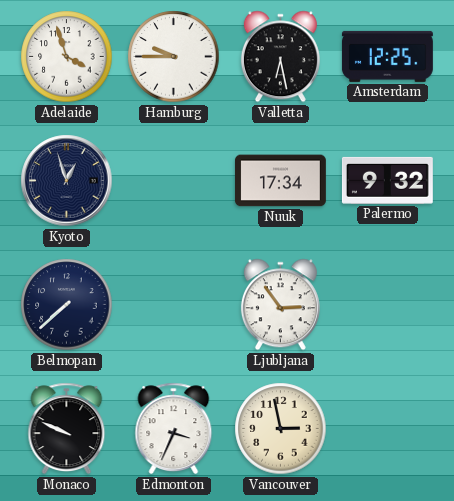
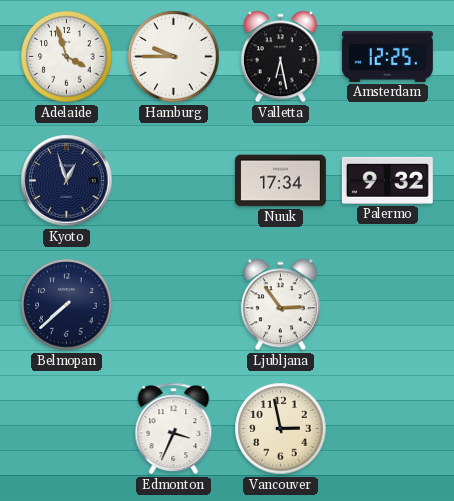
Monaco: 9:49 -> none
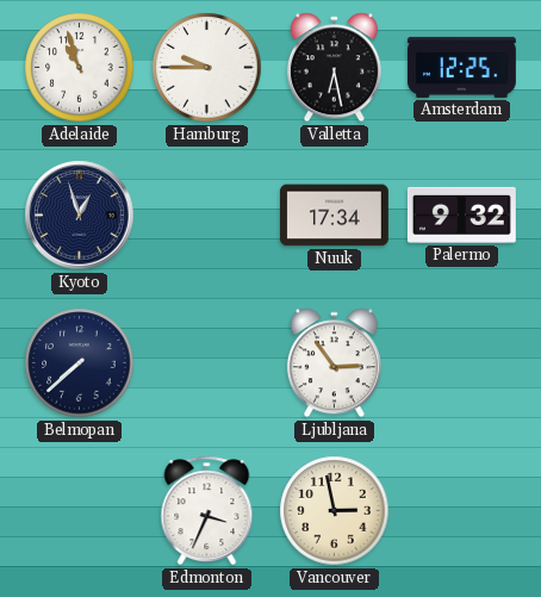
Adelaide: 3:57 -> 10:57
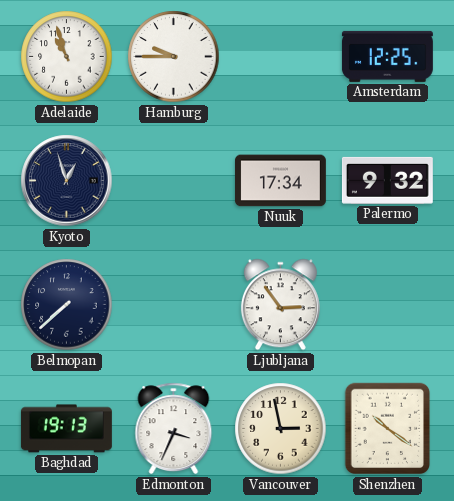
Valletta: 6:28 -> none
Baghdad: none -> 19:13
Shenzhen: none -> 10:21
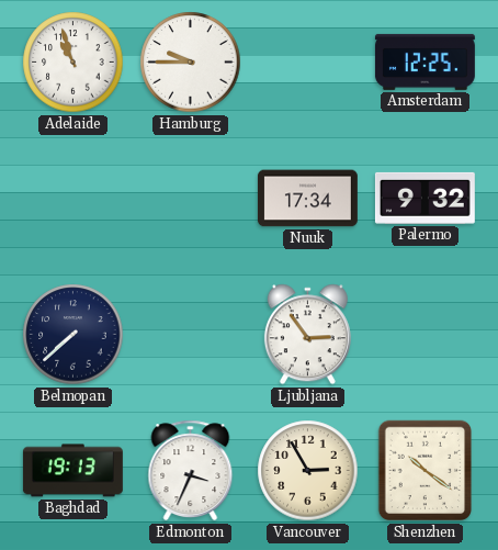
Kyoto: 12:57 -> none
Vancouver: 2:58 -> 2:55
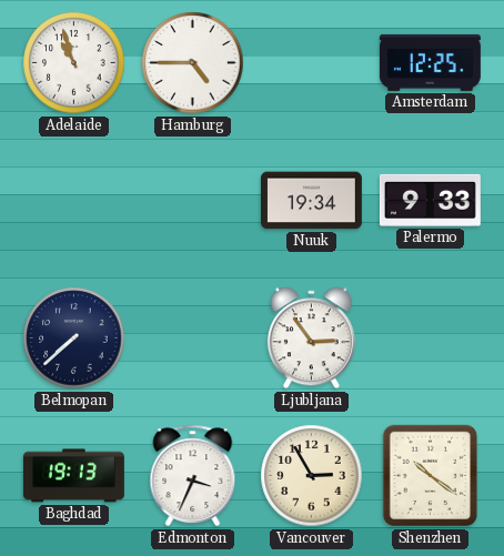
Hamburg: 9:45 -> 4:45
Nuuk: 17:34 -> 19:34
Palermo: 9:32 -> 9:33
